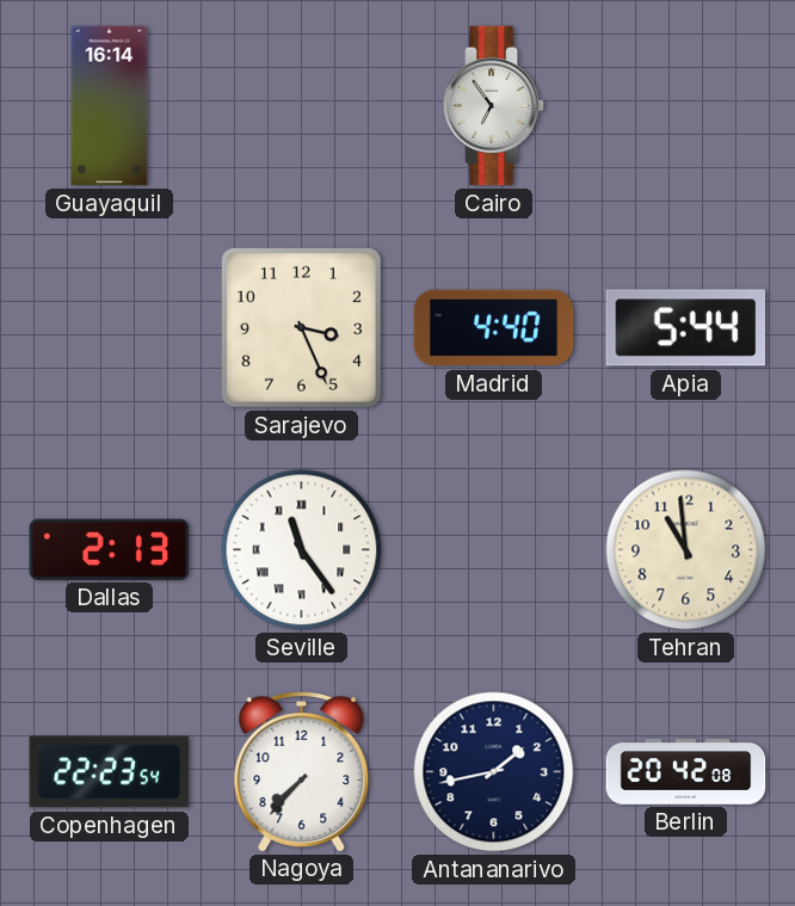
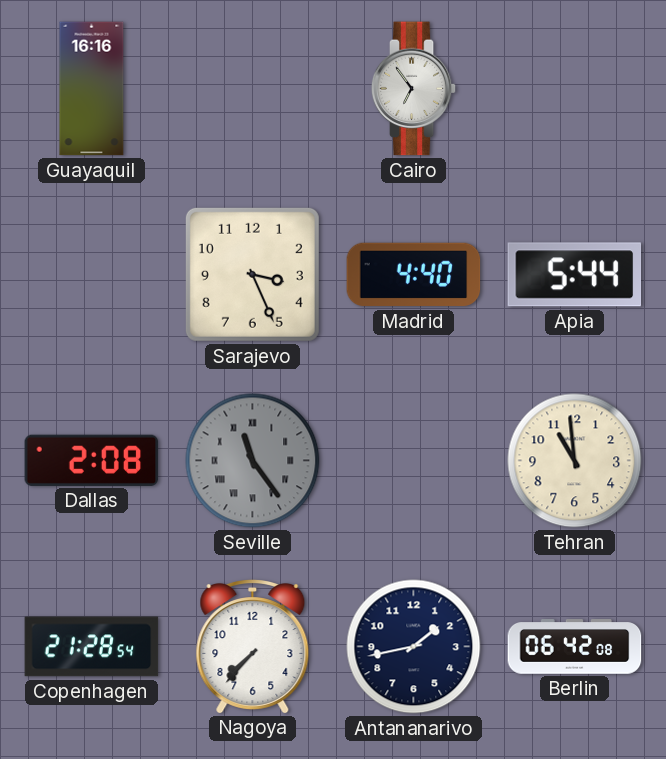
Guayaquil: 16:14 -> 16:16
Dallas: 2:13 -> 2:08
Seville dial: white -> grey
Copenhagen: 22:23 -> 21:28
Berlin: 20:42 -> 06:42
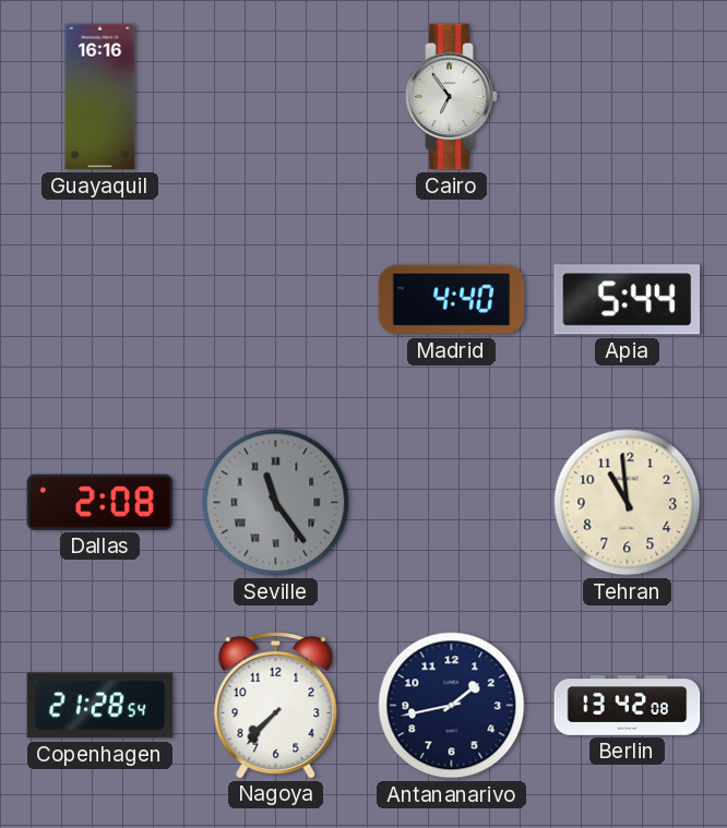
Sarajevo: 3:26 -> none
Berlin: 06:42 -> 13:42
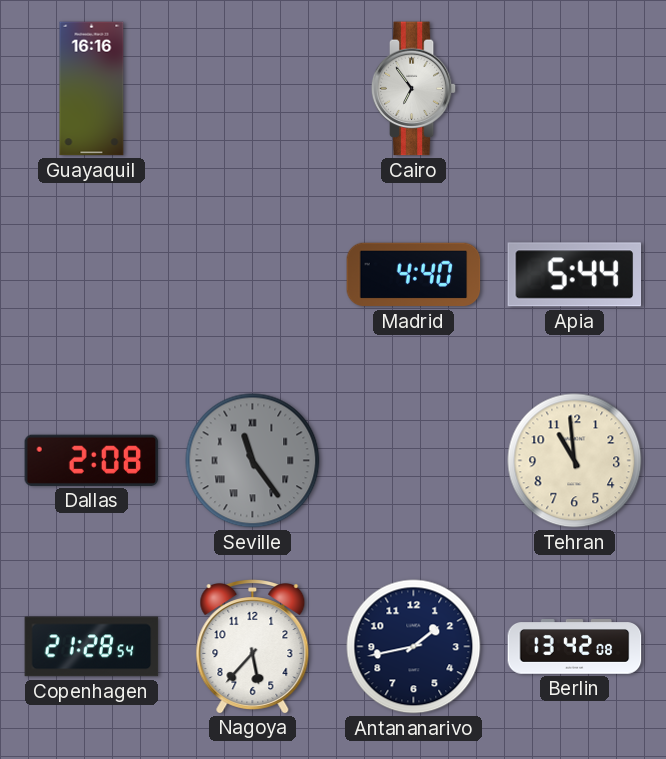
Nagoya: 7:37 -> 5:37
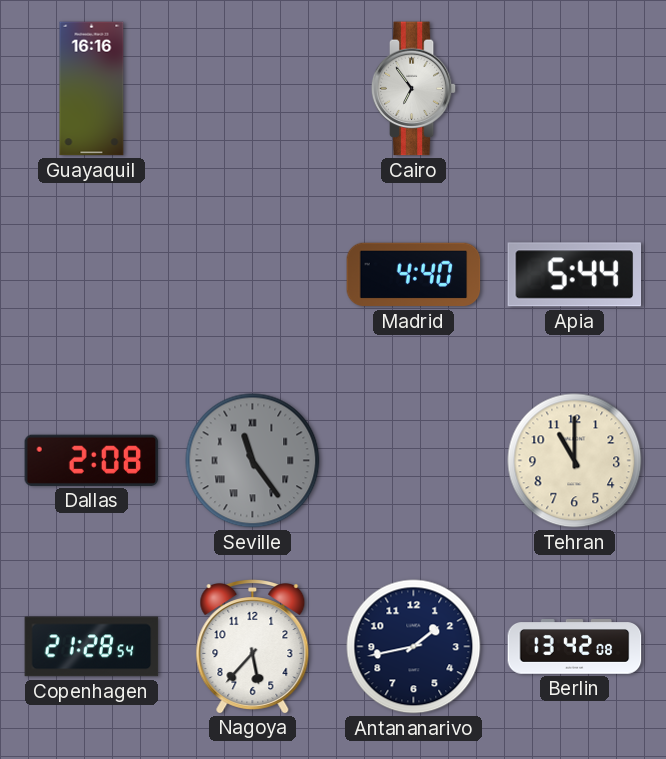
Tehran: 10:59 -> 11:00
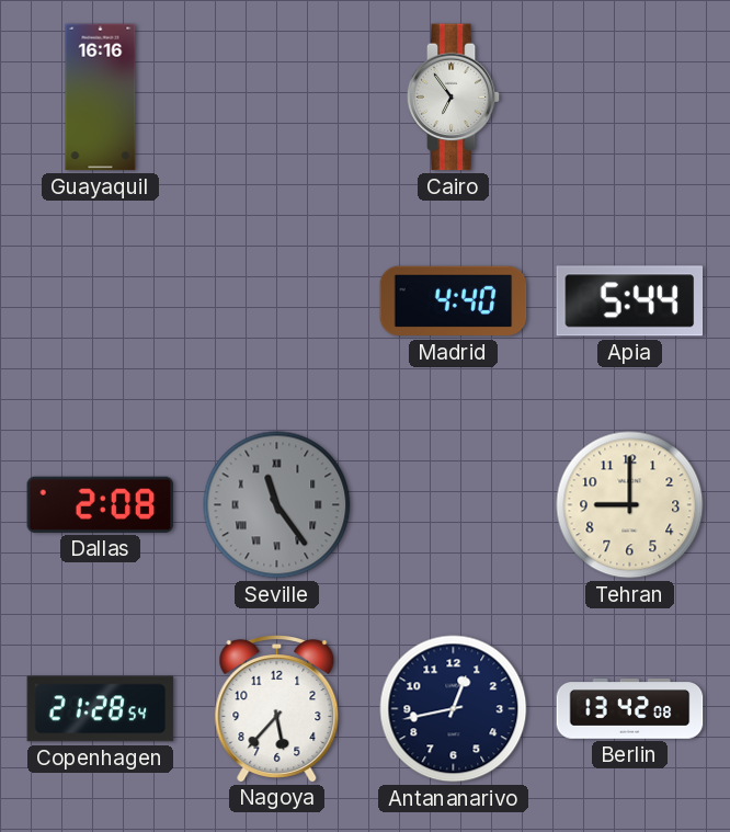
Tehran: 11:00 -> 9:00
Antananarivo: 1:43 -> 12:43
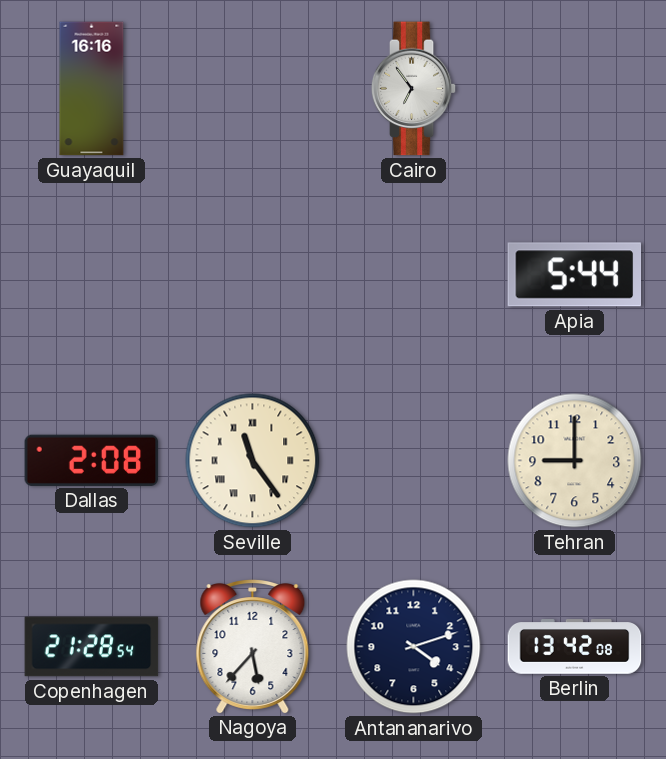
Madrid: 4:40 -> none
Seville dial: grey -> cream
Antananarivo: 12:43 -> 4:12
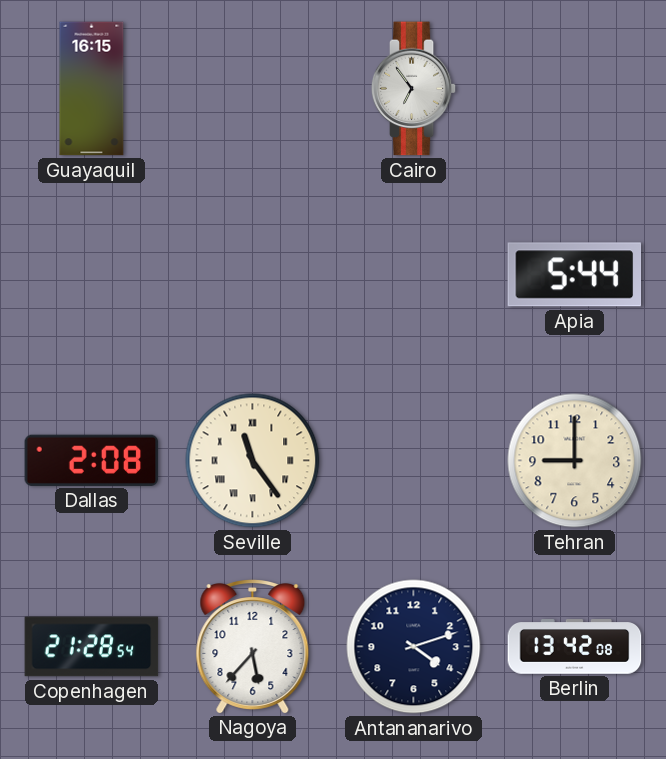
Guayaquil: 16:16 -> 16:15
